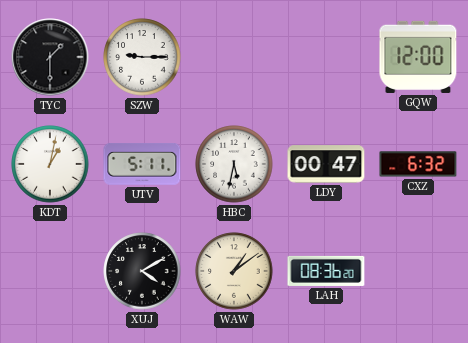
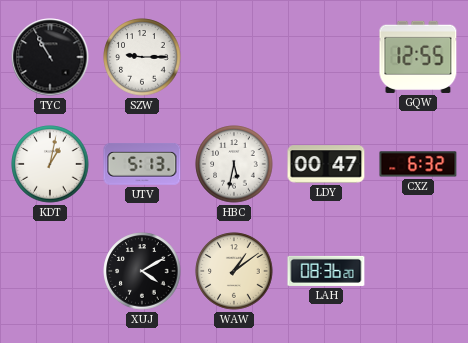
TYC: 1:30 -> 10:55
GQW: 12:00 -> 12:55
UTV: 5:11 -> 5:13
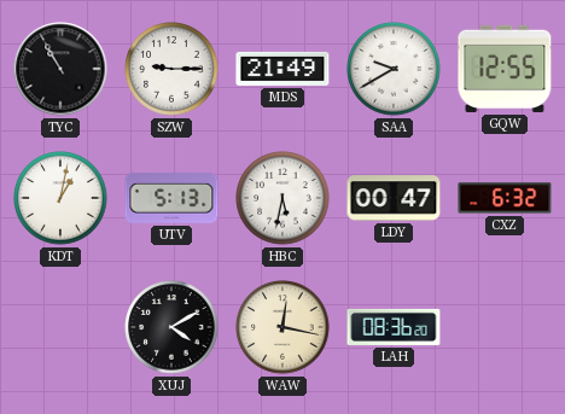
MDS: none -> 21:49
SAA: none -> 9:40
WAW: 1:09 -> 12:17
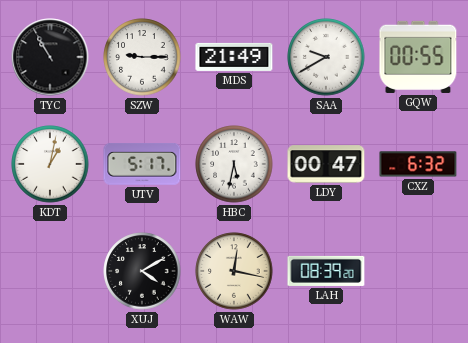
GQW: 12:55 -> 00:55
UTV: 5:13 -> 5:17
LAH: 08:36 -> 08:39
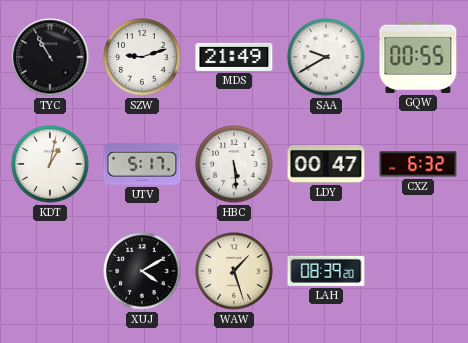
SZW: 9:15 -> 9:12
HBC: 5:32 -> 5:29
WAW: 12:17 -> 1:27
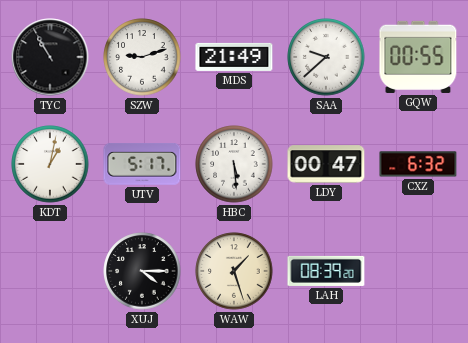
SAA: 9:40 -> 9:38
XUJ: 4:10 -> 4:15
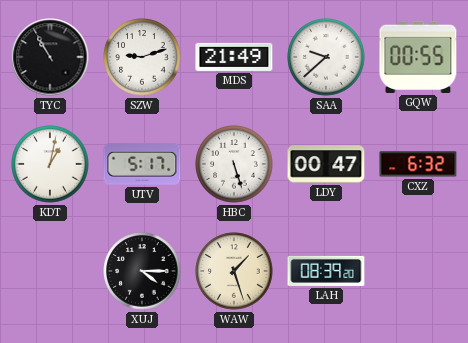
HBC: 5:29 -> 5:27
